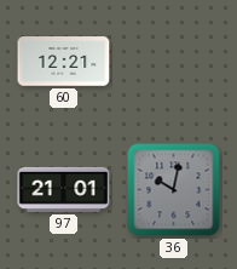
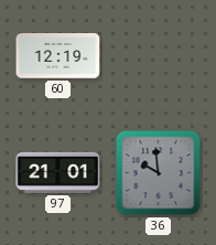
60: 12:21 -> 12:19
36: 10:02 -> 9:59
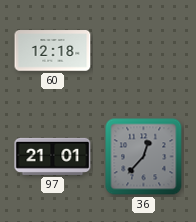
60: 12:19 -> 12:18
36: 9:59 -> 12:37
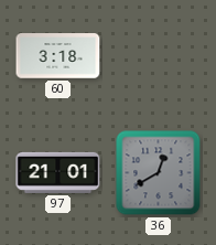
60: 12:18 -> 3:18
36: 12:37 -> 12:40
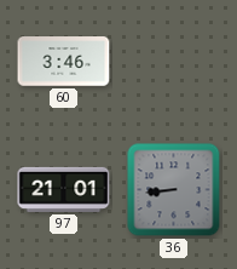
60: 3:18 -> 3:46
36: 12:40 -> 8:44
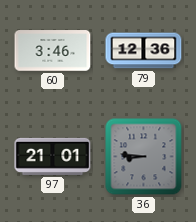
79: none -> 12:36
36: 8:44 -> 8:46
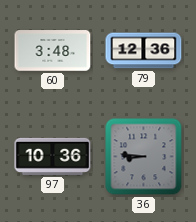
60: 3:46 -> 3:48
97: 21:01 -> 10:36
